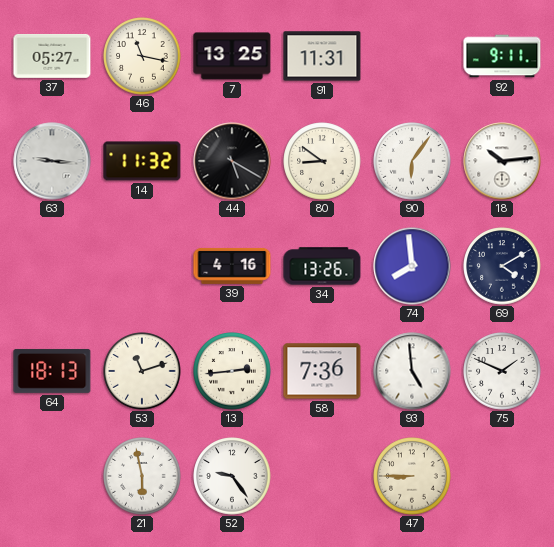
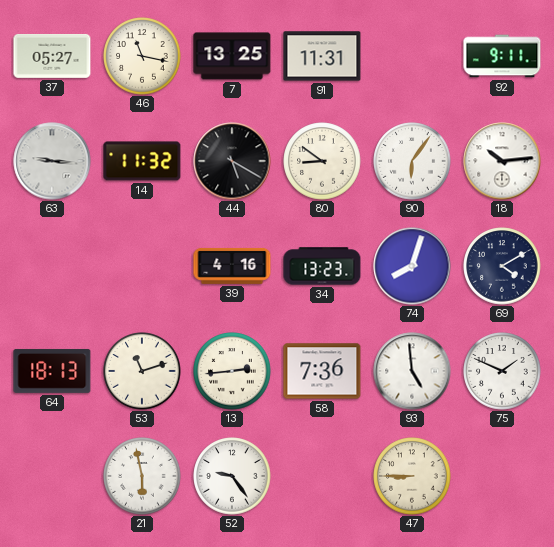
34: 13:26 -> 13:23
74: 7:59 -> 8:03
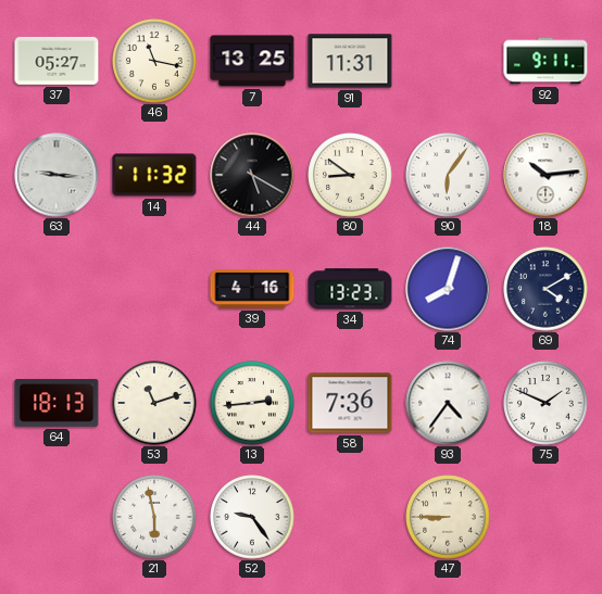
93: 4:59 -> 4:36
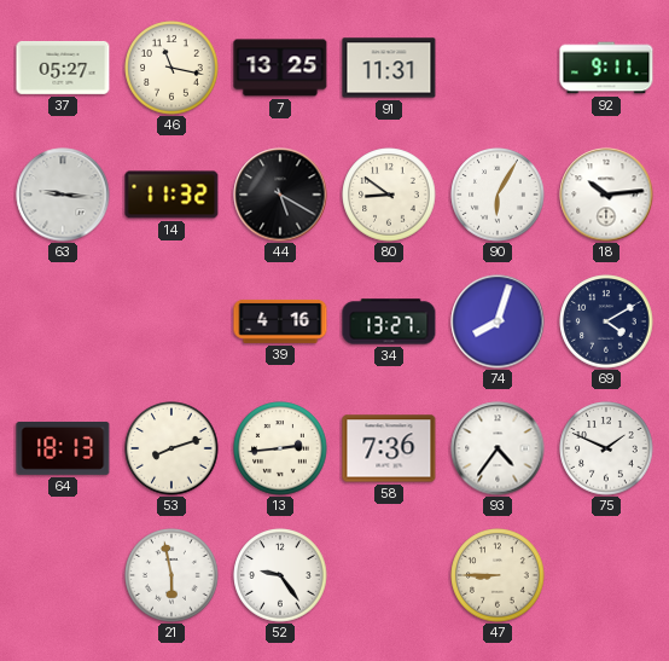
90: 6:06 -> 6:05
34: 13:23 -> 13:27
53: 11:12 -> 8:12
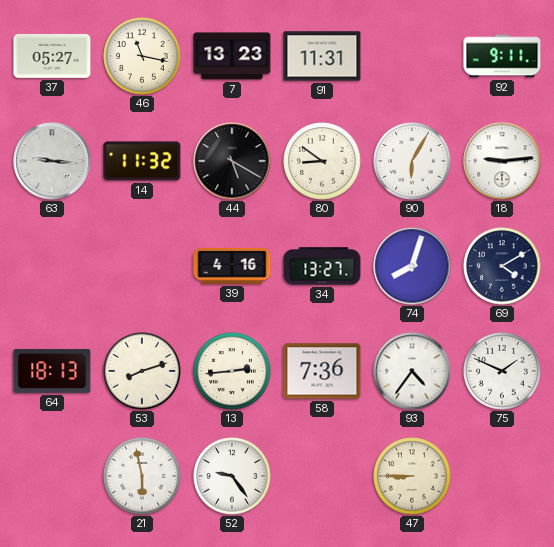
7: 13:25 -> 13:23
18: 10:14 -> 9:14
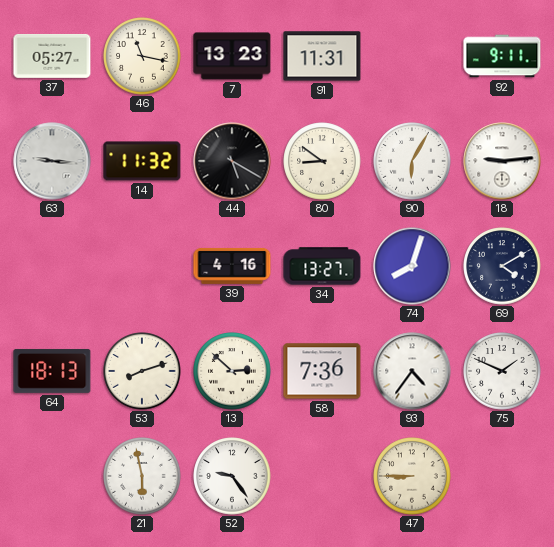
13: 2:44 -> 2:52
